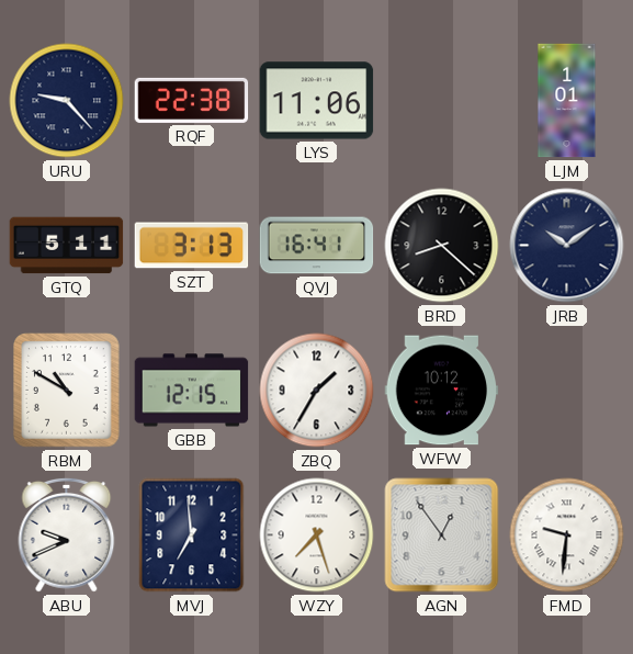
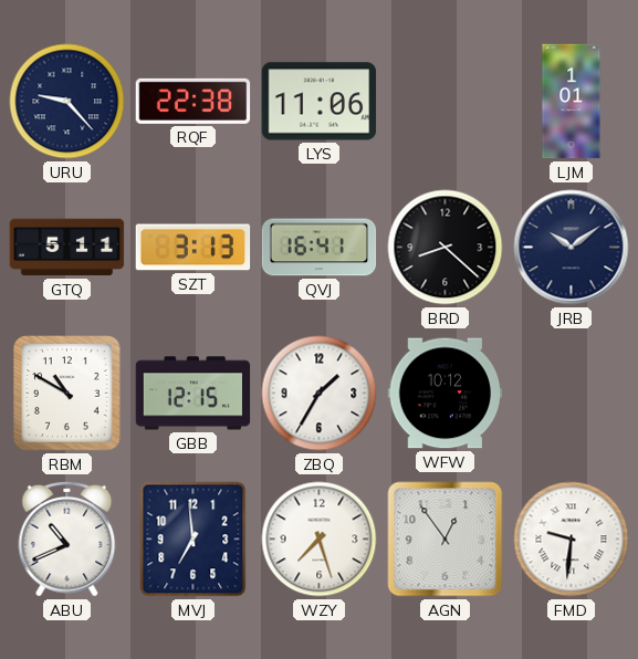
ABU: 9:41 -> 10:41
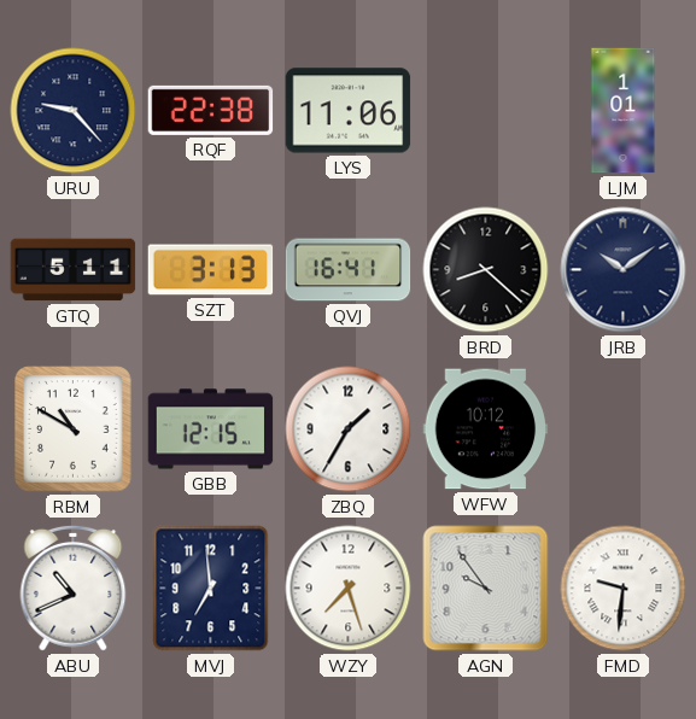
AGN: 12:54 -> 9:54
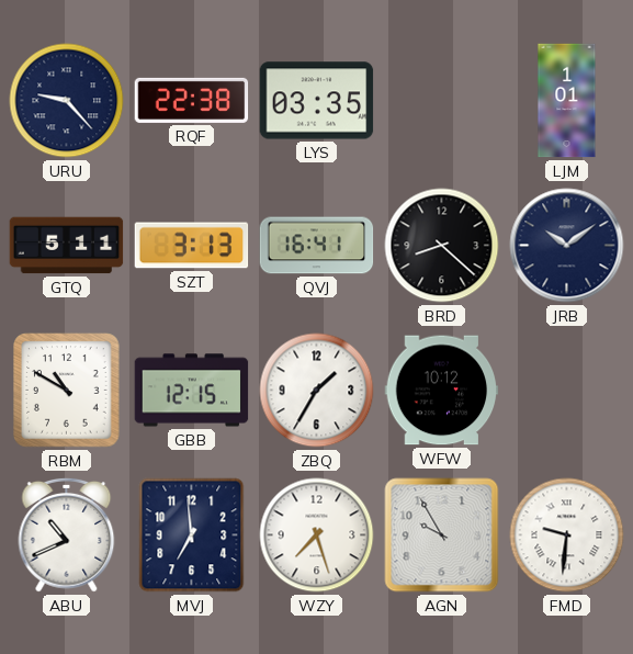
LYS: 11:06 -> 03:35
AGN: 9:54 -> 9:55
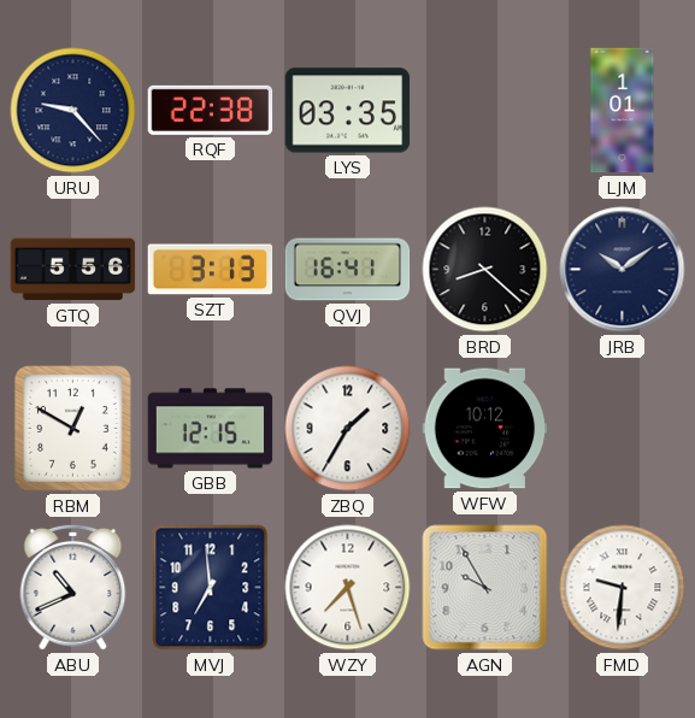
GTQ: 5:11 -> 5:56
RBM: 10:50 -> 12:50
